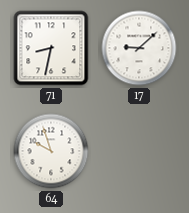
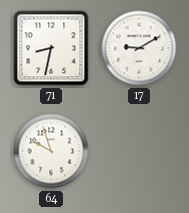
17: 9:08 -> 9:10
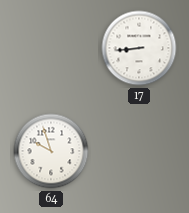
71: 8:32 -> none
17: 9:10 -> 8:44
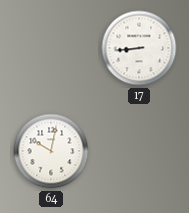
64: 9:57 -> 10:02
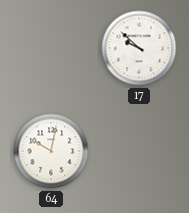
17: 8:44 -> 9:52
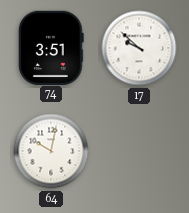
74: none -> 3:51
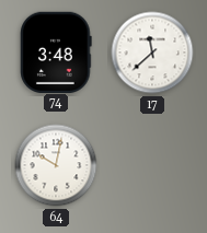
74: 3:51 -> 3:48
17: 9:52 -> 11:38
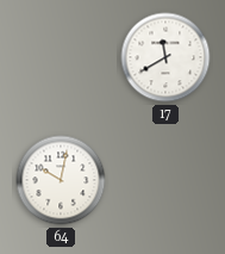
74: 3:48 -> none
17: 11:38 -> 11:40
